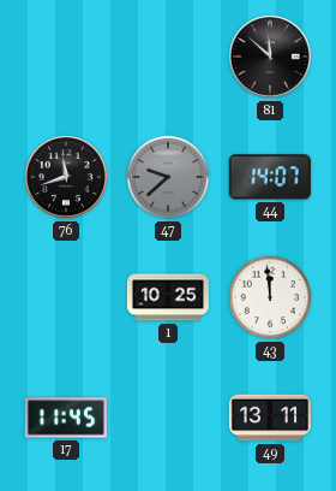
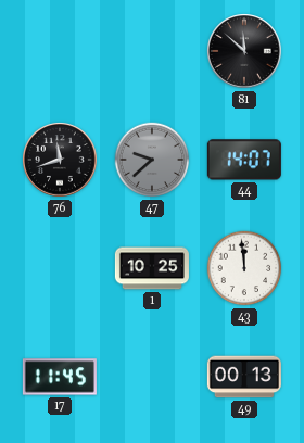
49: 13:11 -> 00:13
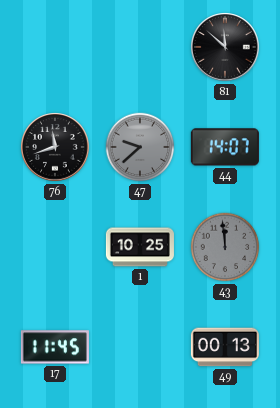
43 dial: white -> grey
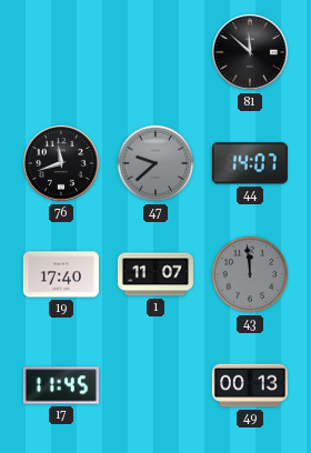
19: none -> 17:40
1: 10:25 -> 11:07
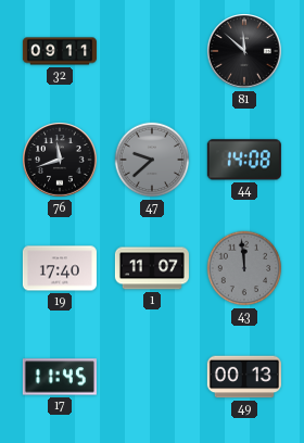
32: none -> 09:11
44: 14:07 -> 14:08
